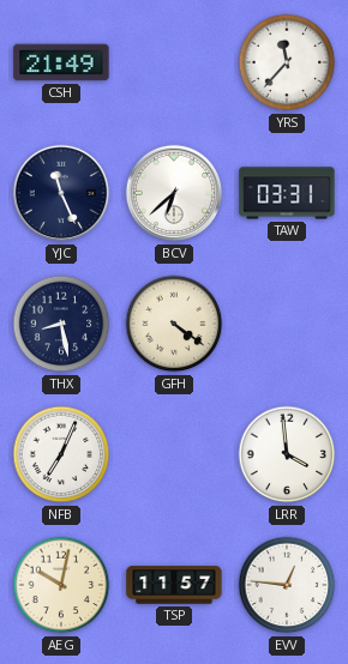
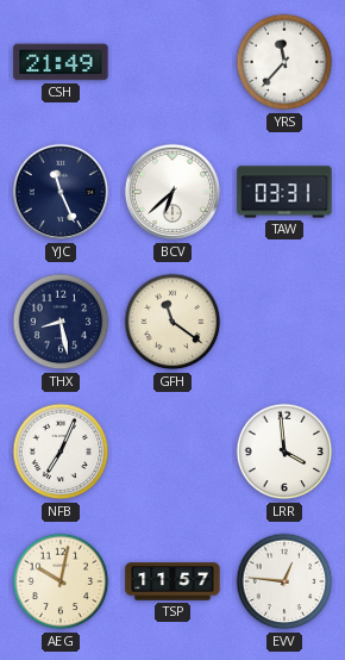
GFH: 4:21 -> 11:21
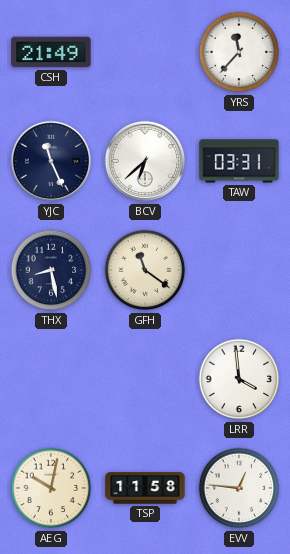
NFB: 7:04 -> none
TSP: 11:57 -> 11:58
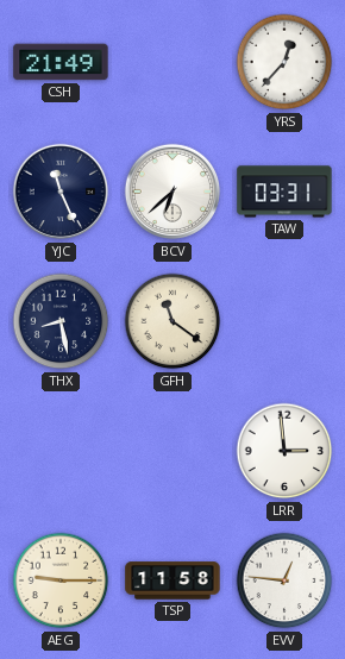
YRS: 11:37 -> 12:37
LRR: 3:59 -> 2:59
AEG: 10:02 -> 9:15
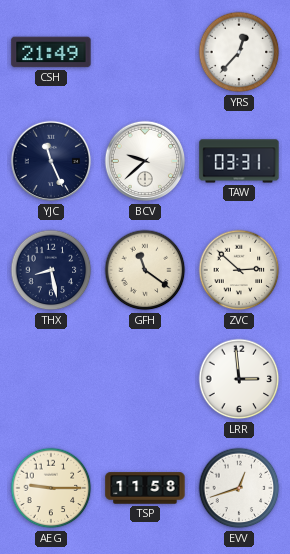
BCV: 6:38 -> 9:38
ZVC: none -> 2:52
EVV: 12:46 -> 12:42
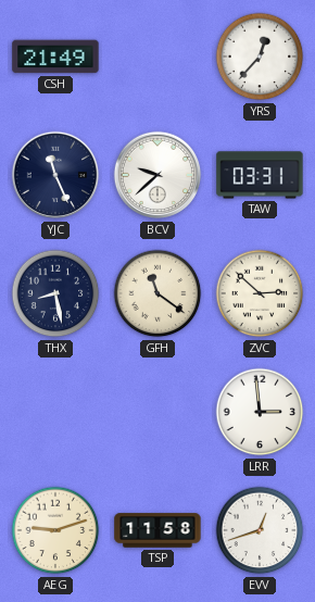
AEG: 9:15 -> 9:12
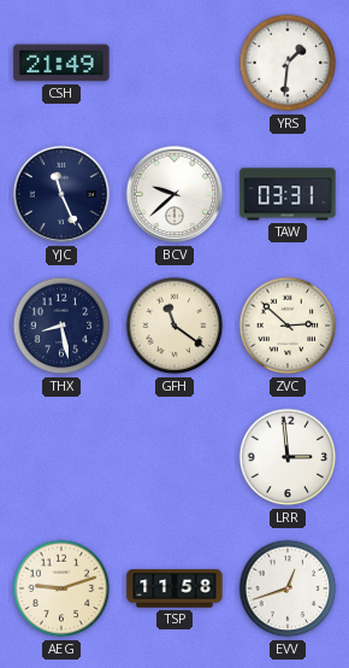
YRS: 12:37 -> 1:31
